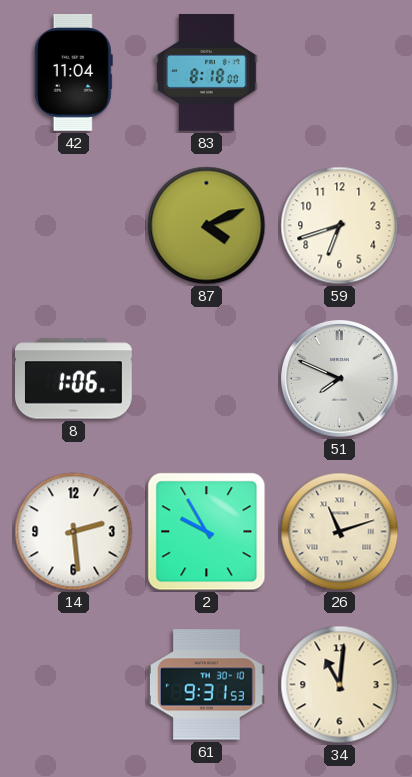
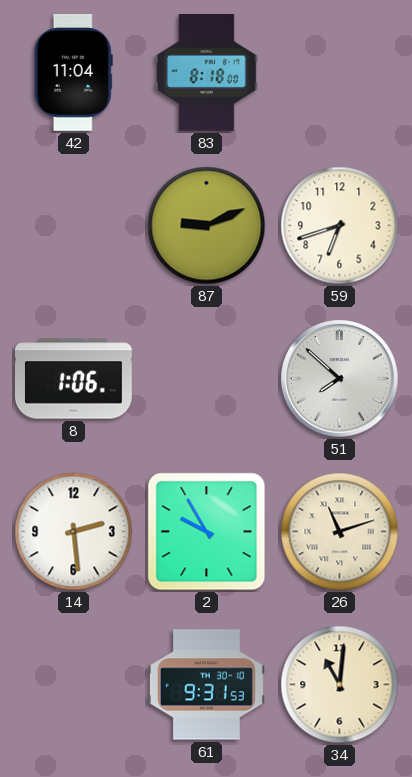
87: 4:11 -> 9:11
51: 7:49 -> 7:52
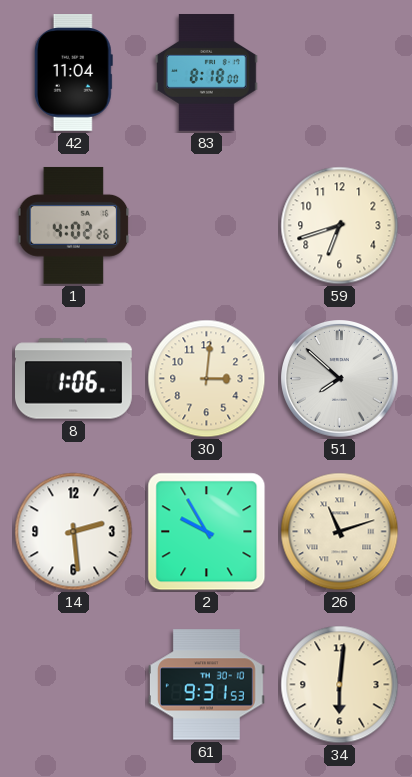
1: none -> 4:02
87: 9:11 -> none
30: none -> 3:01
34: 11:01 -> 6:01
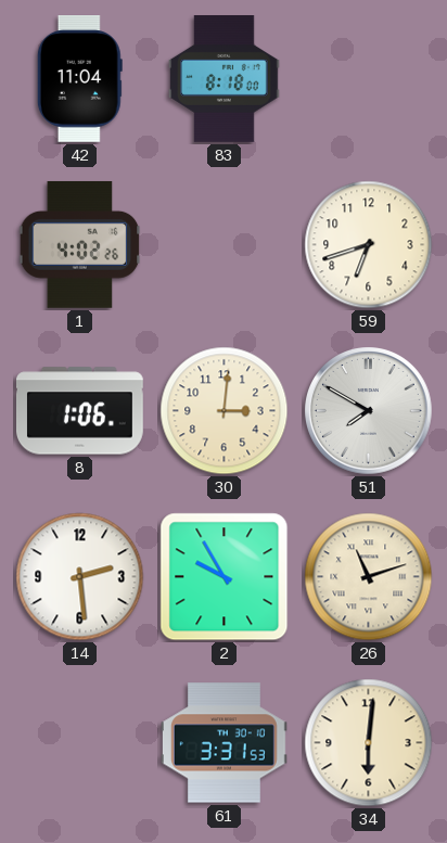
51: 7:52 -> 7:50
61: 9:31 -> 3:31
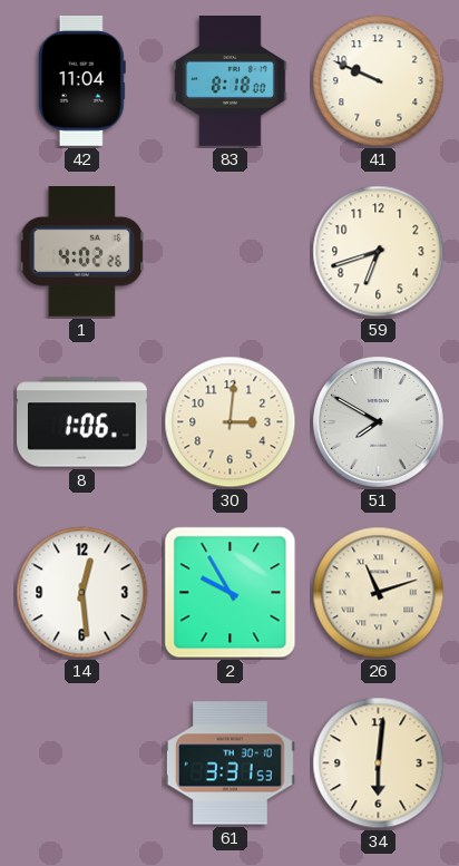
41: none -> 9:49
14: 2:29 -> 12:29
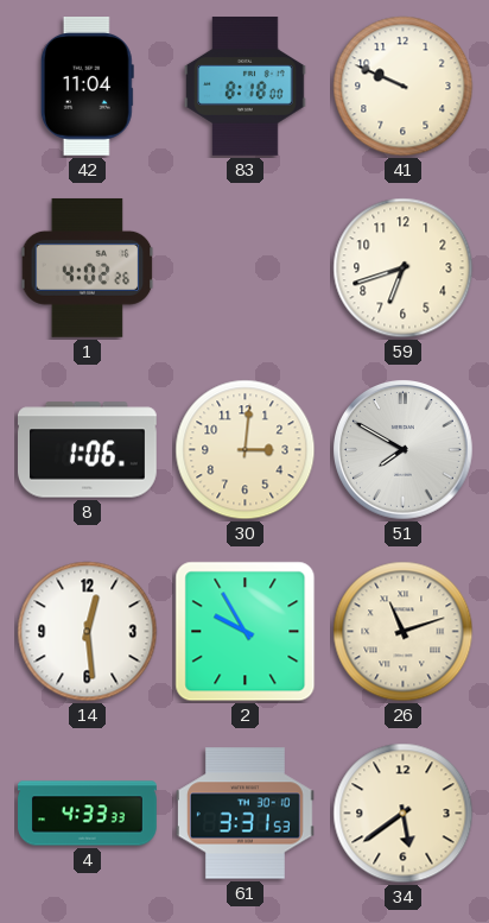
4: none -> 4:33
34: 6:01 -> 5:39
